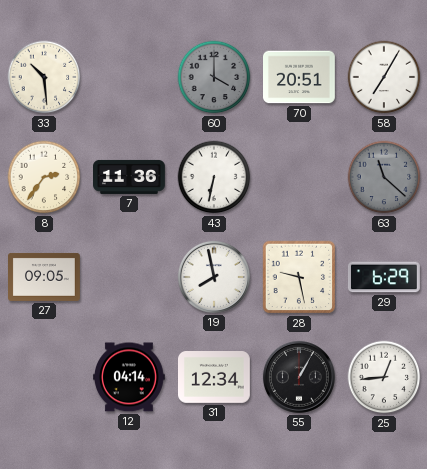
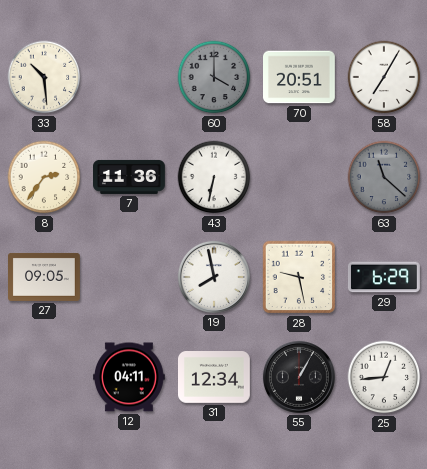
12: 04:14 -> 04:11
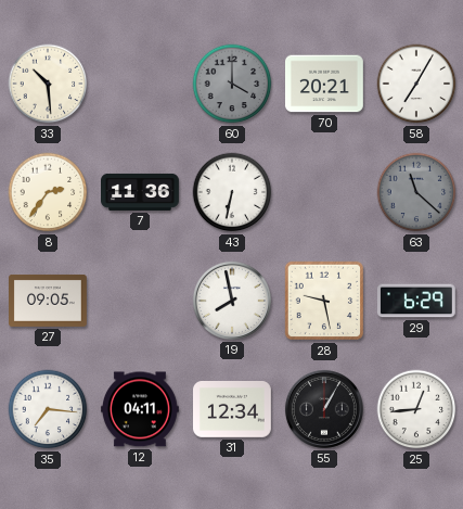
70: 20:51 -> 20:21
35: none -> 7:16
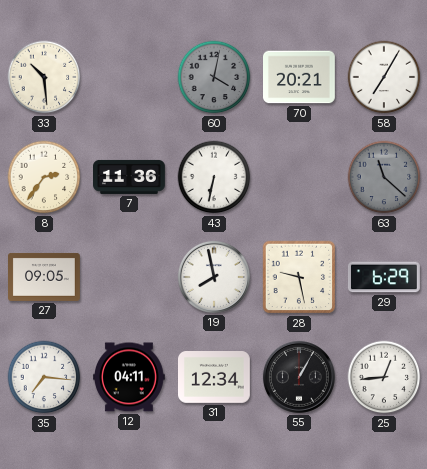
60: 4:00 -> 4:02
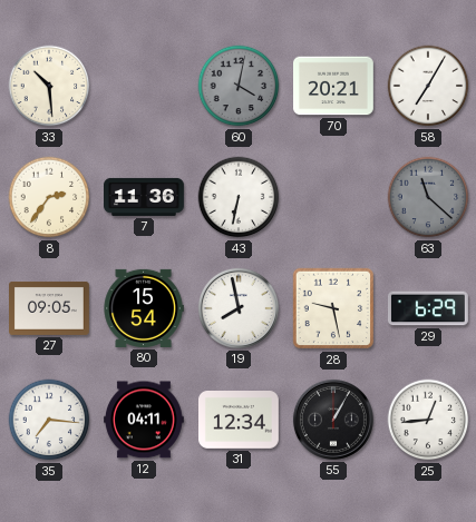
80: none -> 15:54
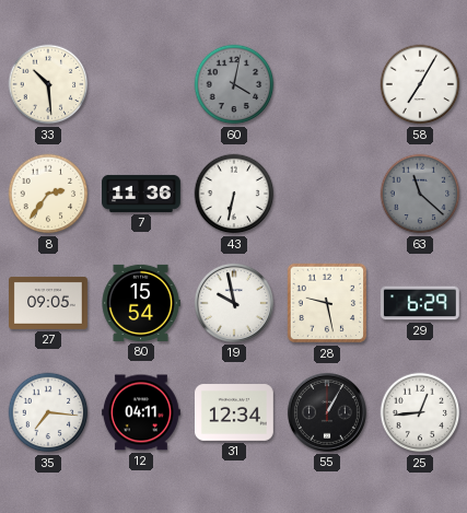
70: 20:21 -> none
19: 7:58 -> 9:58
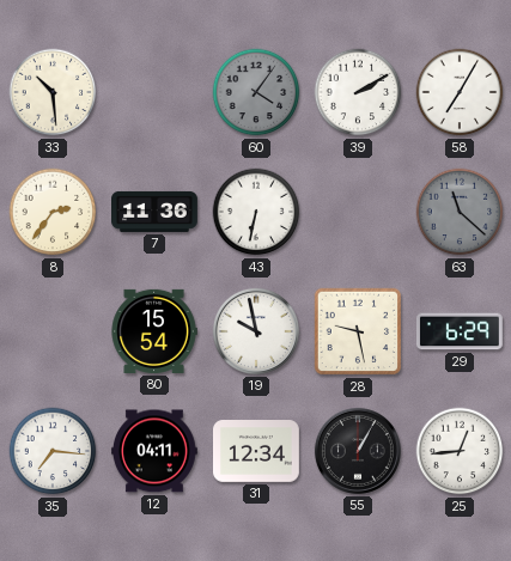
60: 4:02 -> 4:06
39: none -> 2:10
27: 09:05 -> none
